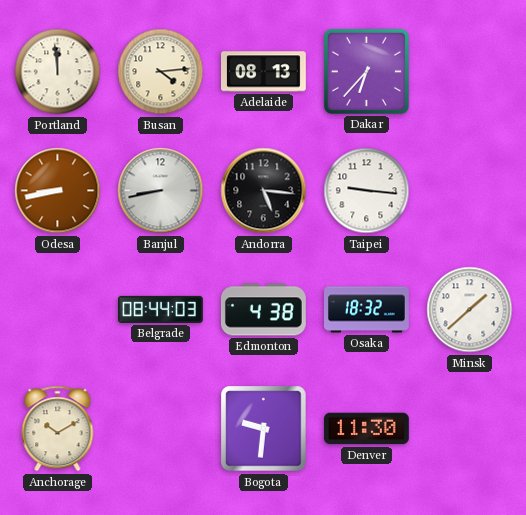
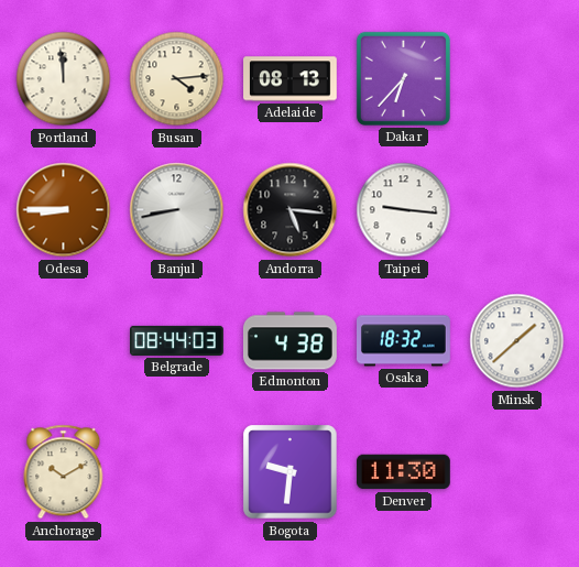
Odesa: 8:43 -> 8:45
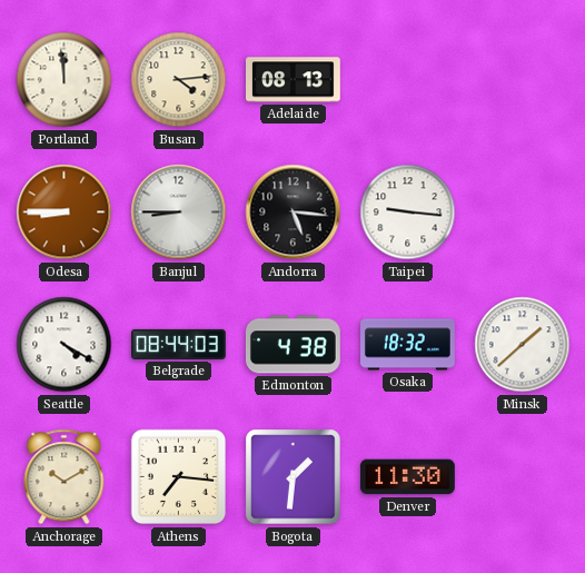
Dakar: 6:37 -> none
Banjul: 8:43 -> 8:45
Seattle: none -> 4:20
Athens: none -> 7:16
Bogota: 9:31 -> 1:31
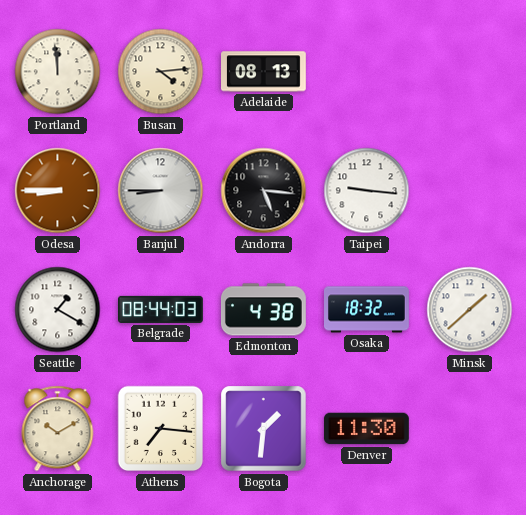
Seattle: 4:20 -> 1:20
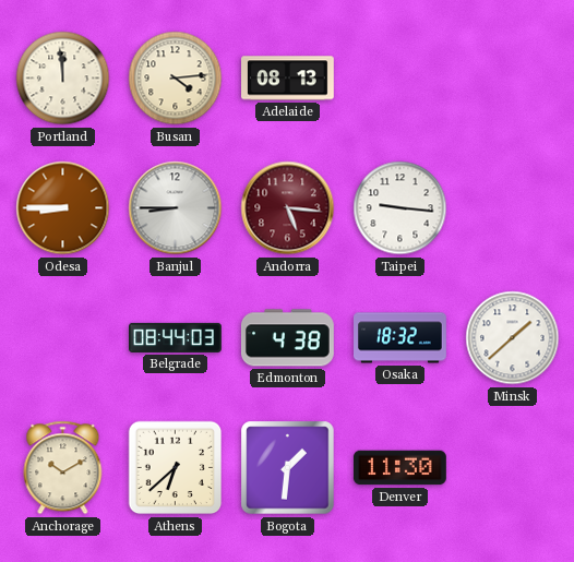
Andorra dial: black -> burgundy
Seattle: 1:20 -> none
Athens: 7:16 -> 6:38
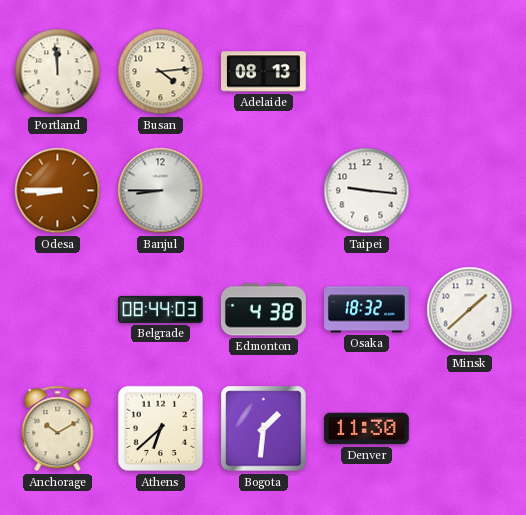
Andorra: 5:16 -> none
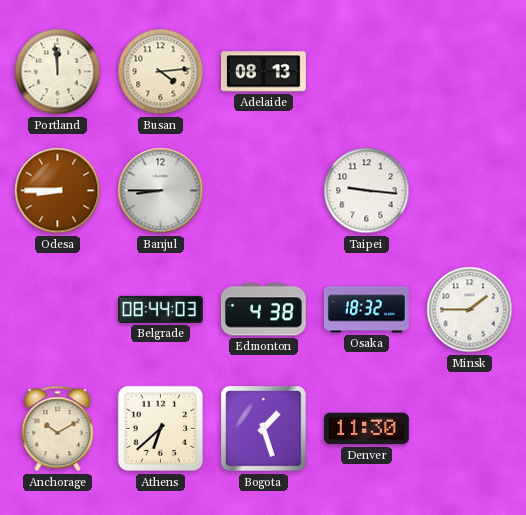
Minsk: 1:38 -> 1:45
Bogota: 1:31 -> 1:27
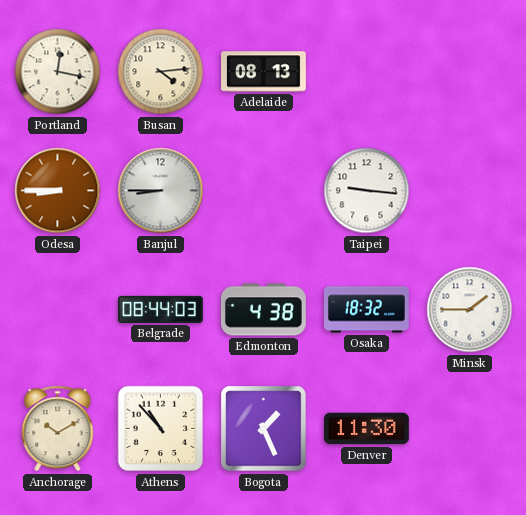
Portland: 11:59 -> 12:17
Athens: 6:38 -> 10:53
Bogota: 1:27 -> 1:26
